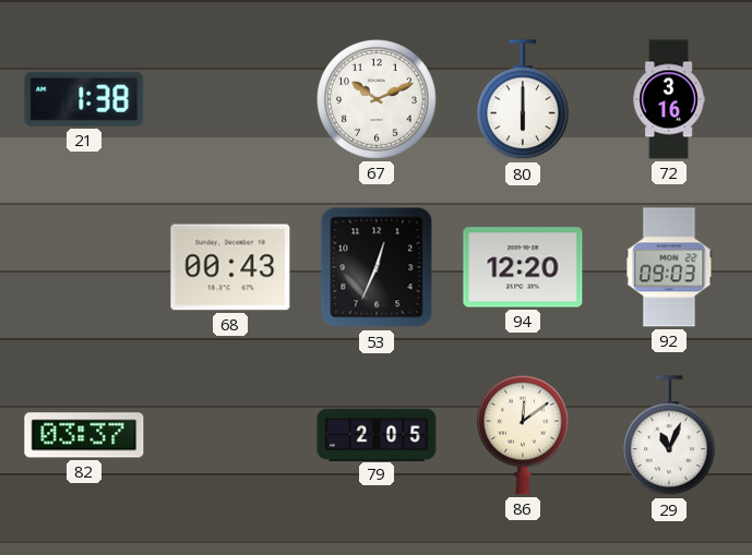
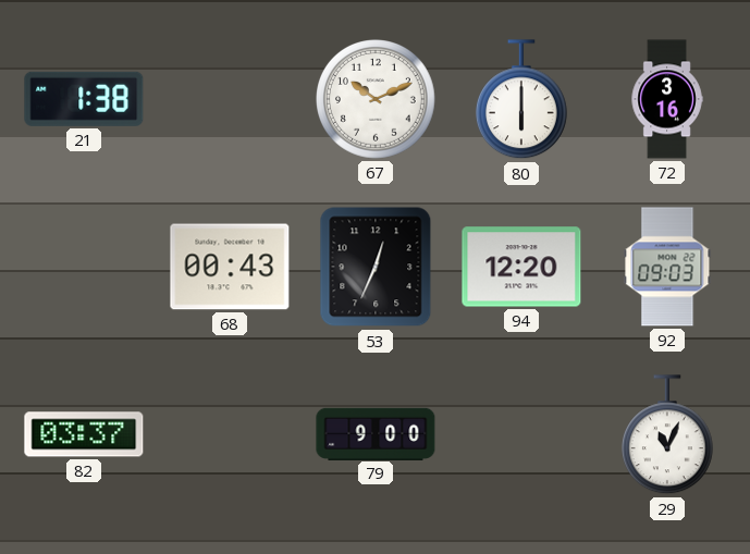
79: 2:05 -> 9:00
86: 12:09 -> none
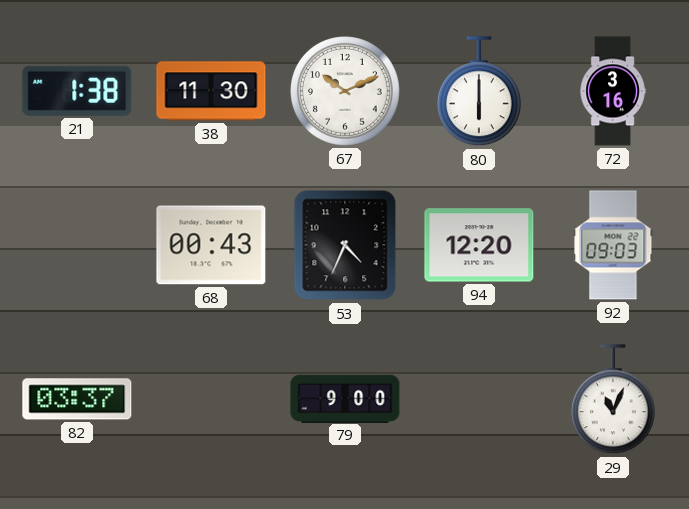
38: none -> 11:30
53: 12:34 -> 4:34
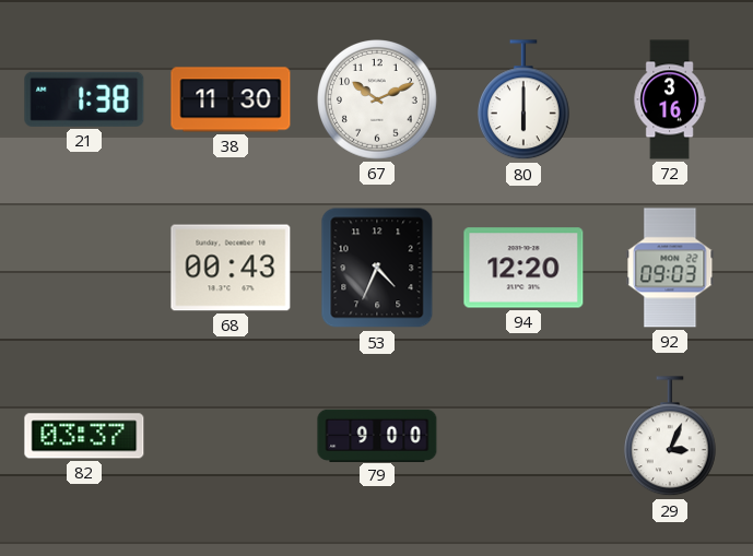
29: 11:04 -> 3:04
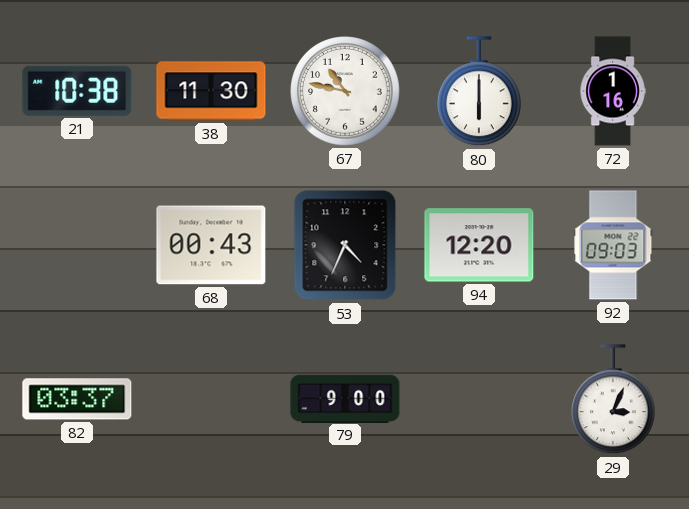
21: 1:38 -> 10:38
67: 10:11 -> 10:47
72: 3:16 -> 1:16
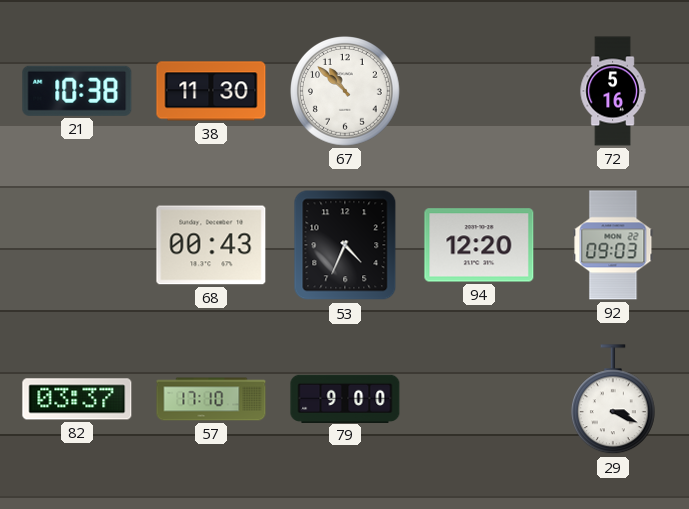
67: 10:47 -> 10:52
80: 6:00 -> none
72: 1:16 -> 5:16
57: none -> 17:10
29: 3:04 -> 3:19
